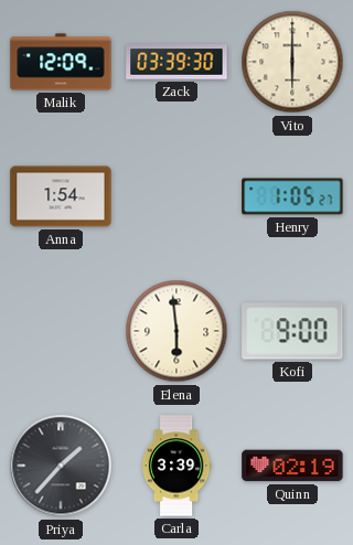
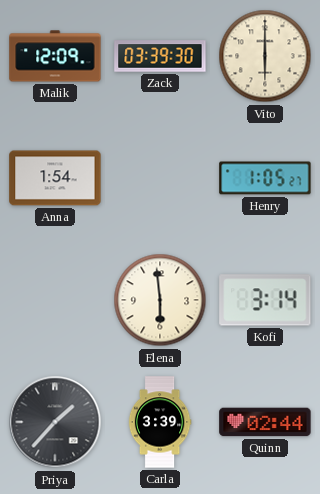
Kofi: 9:00 -> 3:14
Quinn: 02:19 -> 02:44
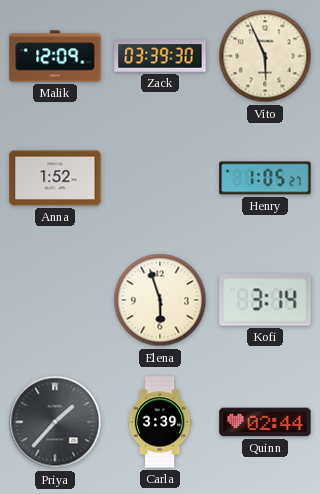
Vito: 6:00 -> 5:56
Anna: 1:54 -> 1:52
Elena: 5:59 -> 5:57
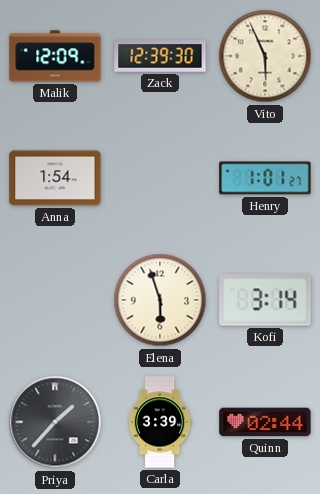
Zack: 03:39 -> 12:39
Anna: 1:52 -> 1:54
Henry: 1:05 -> 1:01
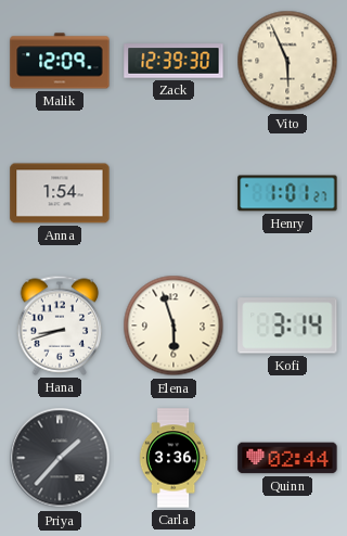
Hana: none -> 8:42
Carla: 3:39 -> 3:36
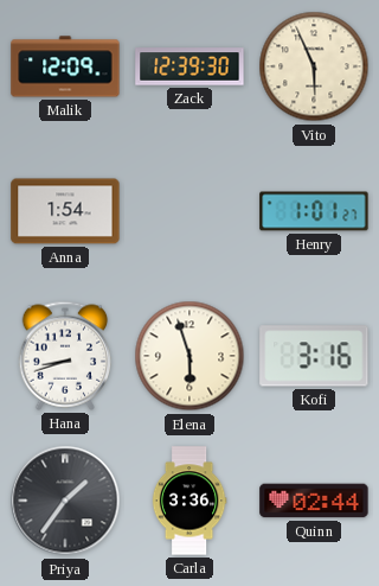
Kofi: 3:14 -> 3:16
Priya: 1:37 -> 1:36
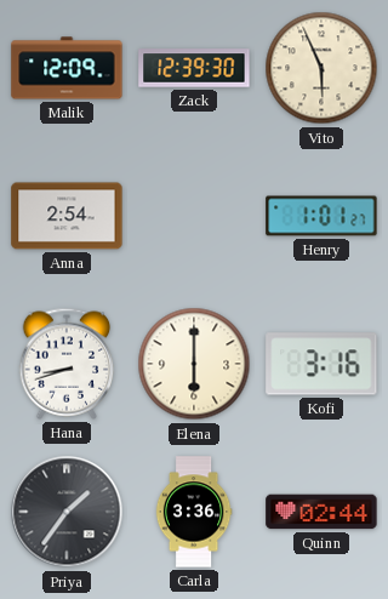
Anna: 1:54 -> 2:54
Elena: 5:57 -> 6:00
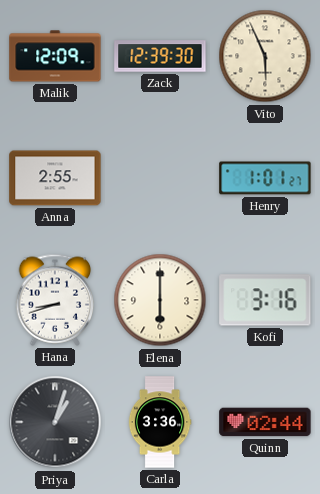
Anna: 2:54 -> 2:55
Priya: 1:36 -> 1:03
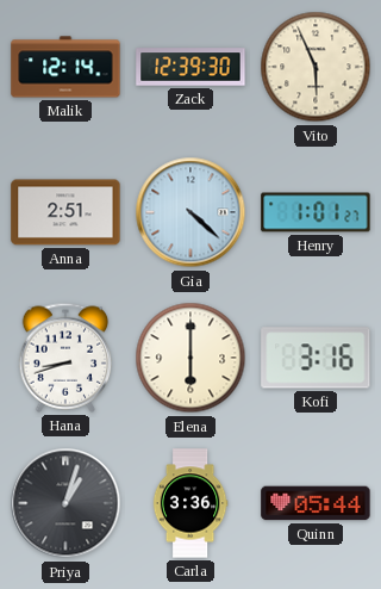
Malik: 12:09 -> 12:14
Anna: 2:55 -> 2:51
Gia: none -> 4:22
Quinn: 02:44 -> 05:44
